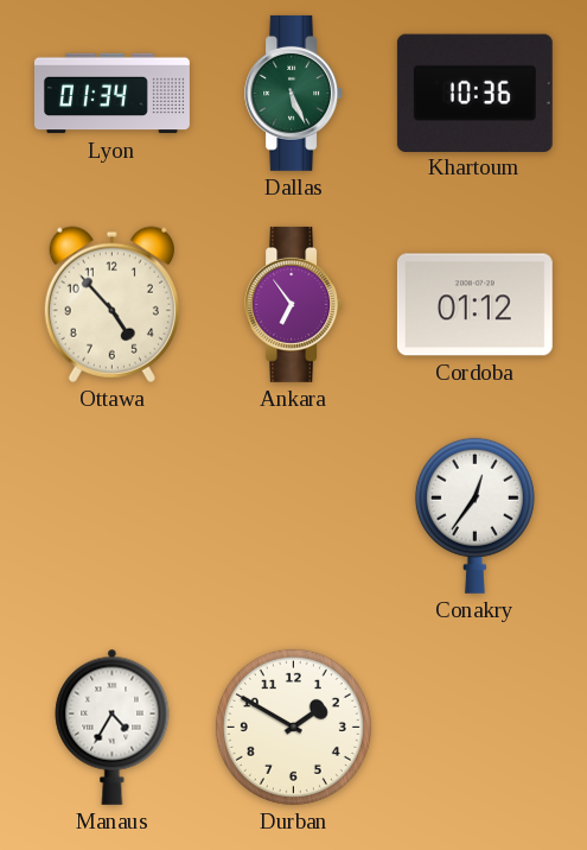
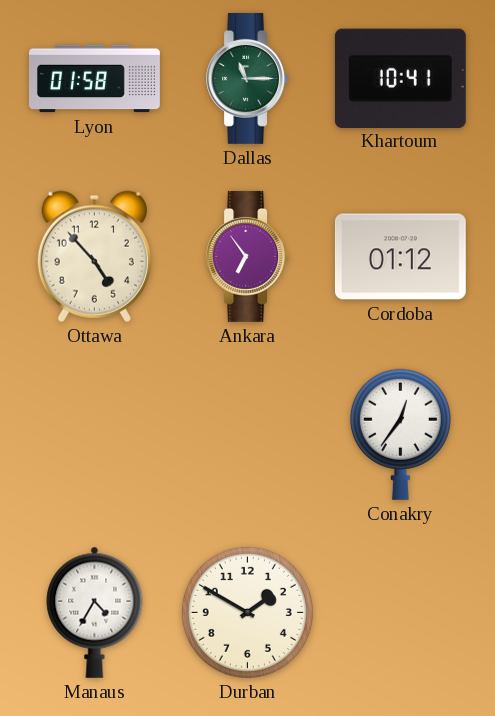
Lyon: 01:34 -> 01:58
Dallas: 5:26 -> 11:15
Khartoum: 10:36 -> 10:41
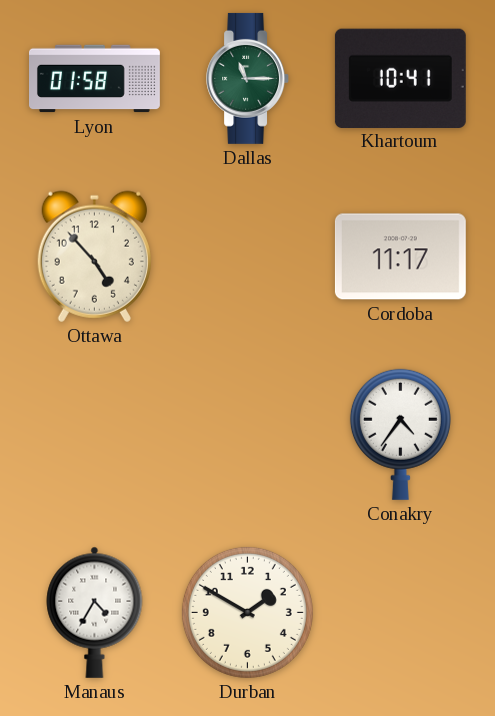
Ankara: 6:54 -> none
Cordoba: 01:12 -> 11:17
Conakry: 12:36 -> 4:36
